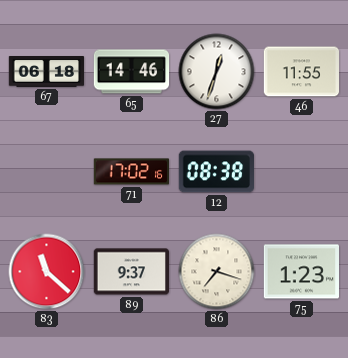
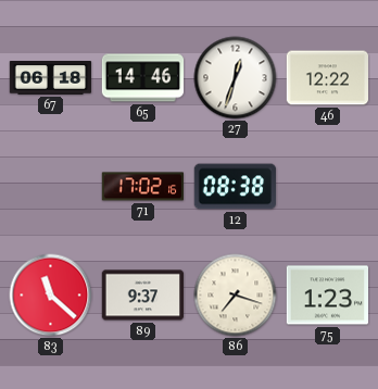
46: 11:55 -> 12:22
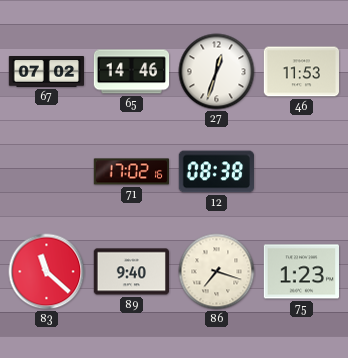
67: 06:18 -> 07:02
46: 12:22 -> 11:53
89: 9:37 -> 9:40
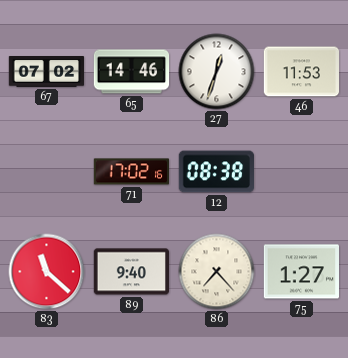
86: 7:18 -> 7:23
75: 1:23 -> 1:27
